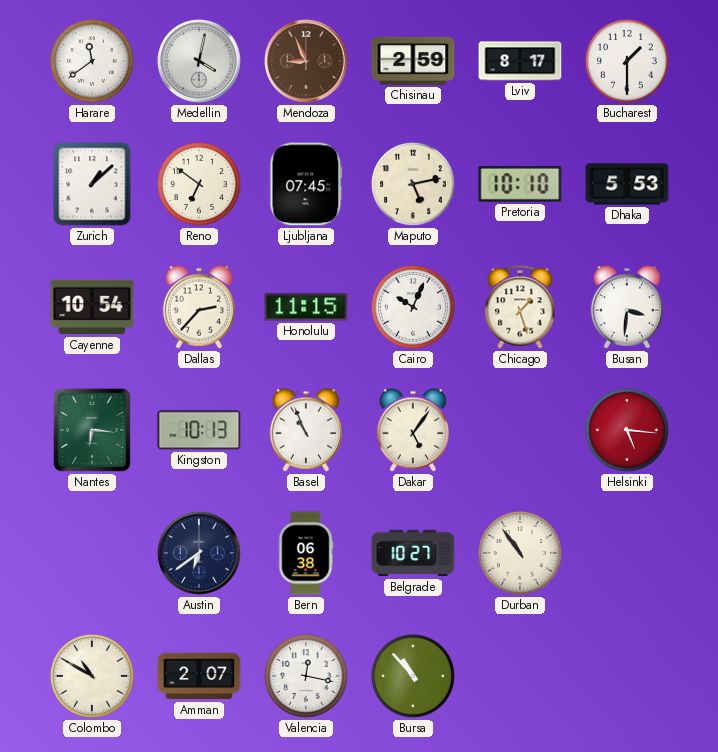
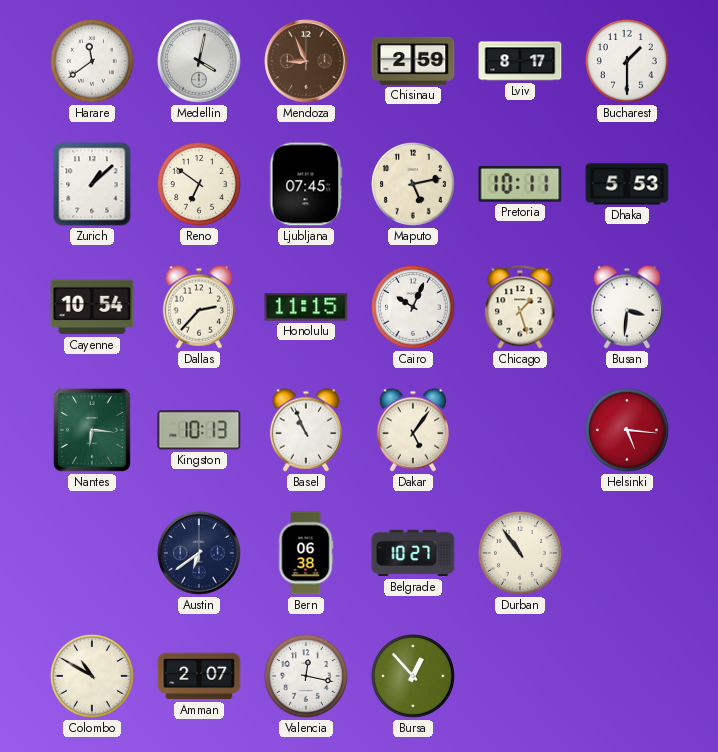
Pretoria: 10:10 -> 10:11
Bursa: 10:53 -> 12:53
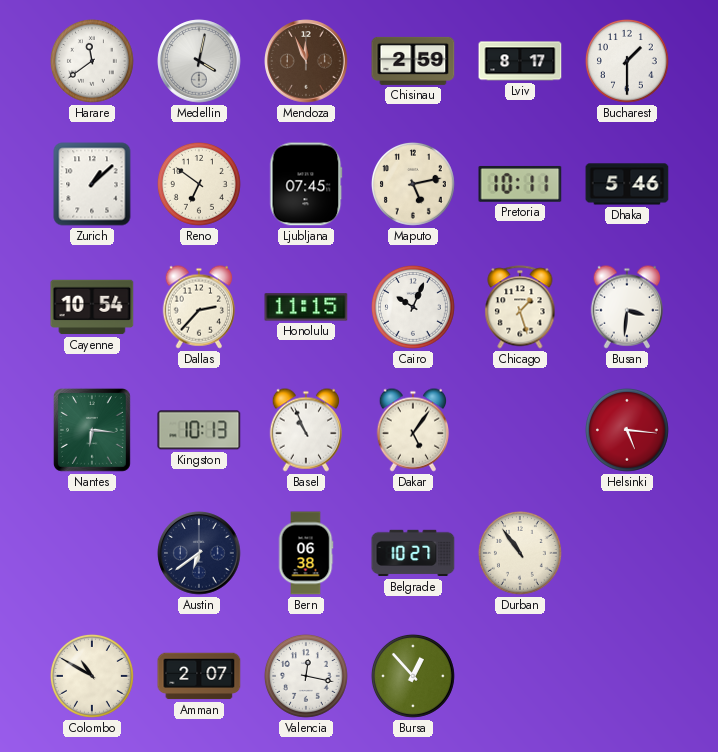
Mendoza: 8:56 -> 11:56
Dhaka: 5:53 -> 5:46
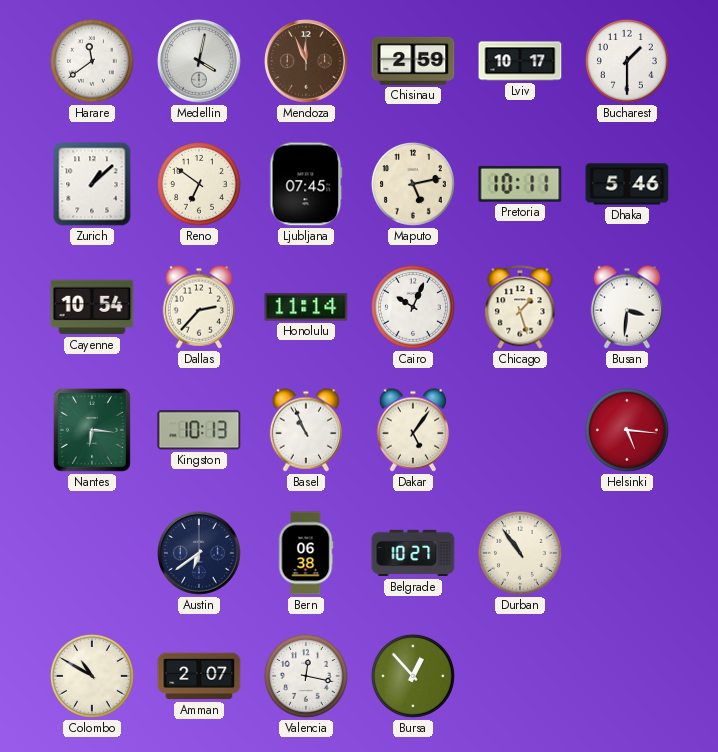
Lviv: 8:17 -> 10:17
Honolulu: 11:15 -> 11:14
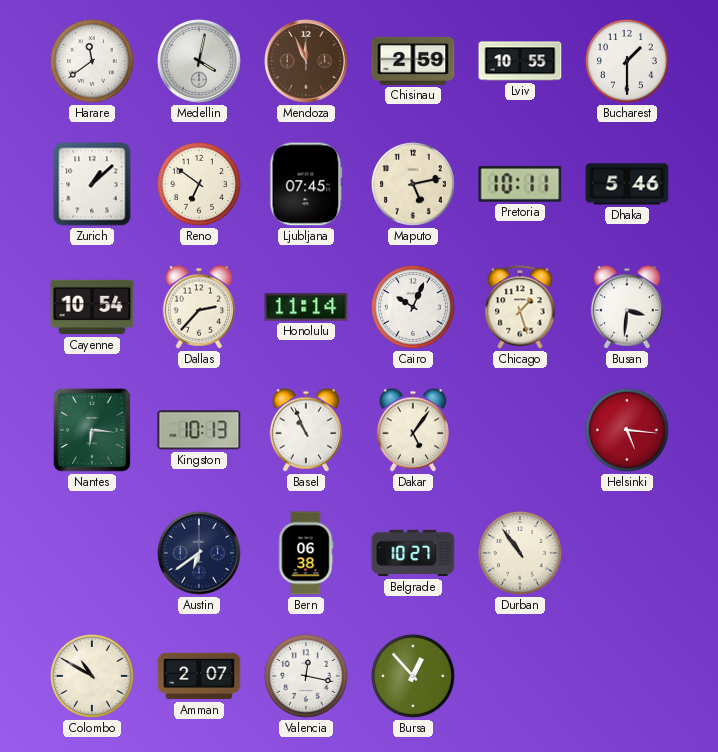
Lviv: 10:17 -> 10:55
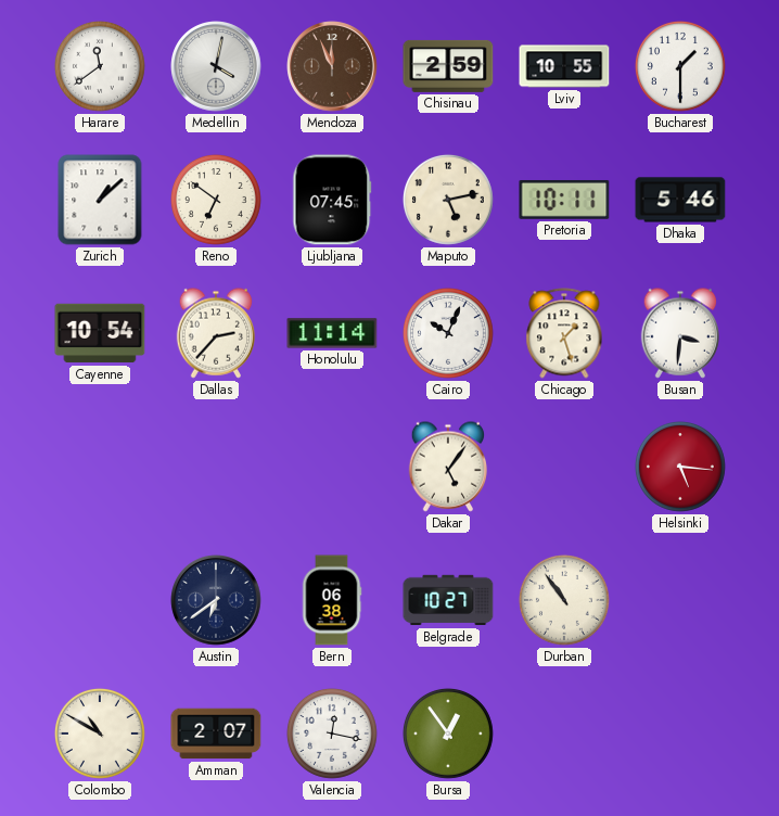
Nantes: 6:16 -> none
Kingston: 10:13 -> none
Basel: 10:56 -> none
Bursa: 12:53 -> 12:54
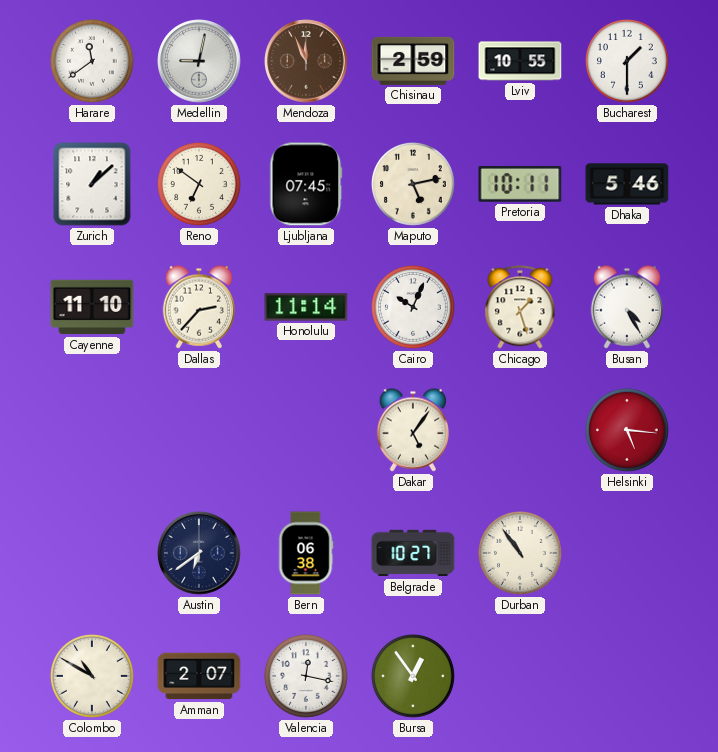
Medellin: 4:02 -> 9:02
Cayenne: 10:54 -> 11:10
Busan: 3:31 -> 4:25
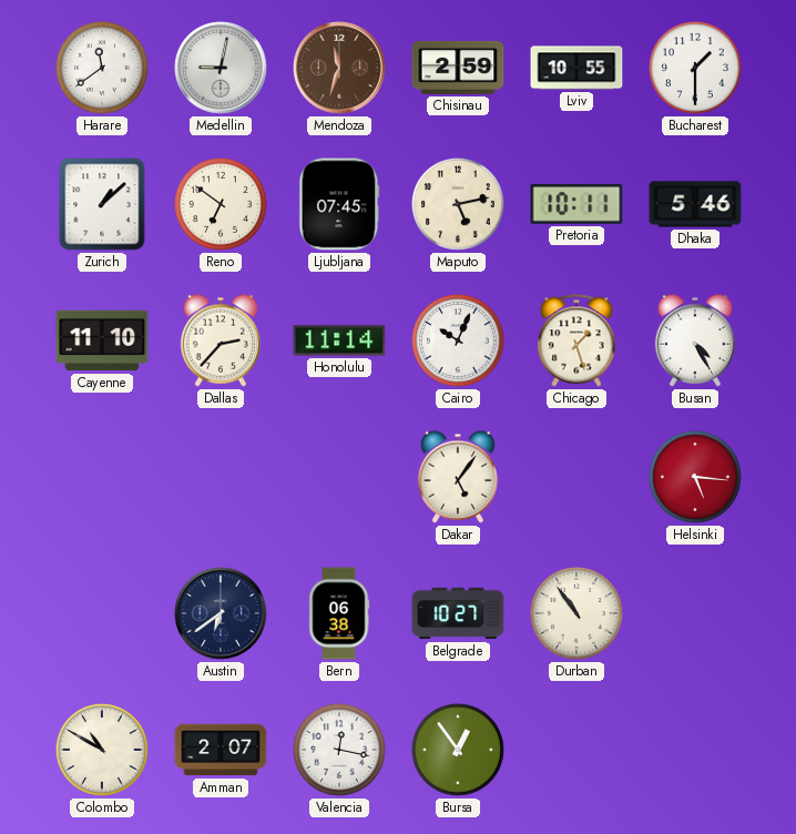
Mendoza: 11:56 -> 11:33
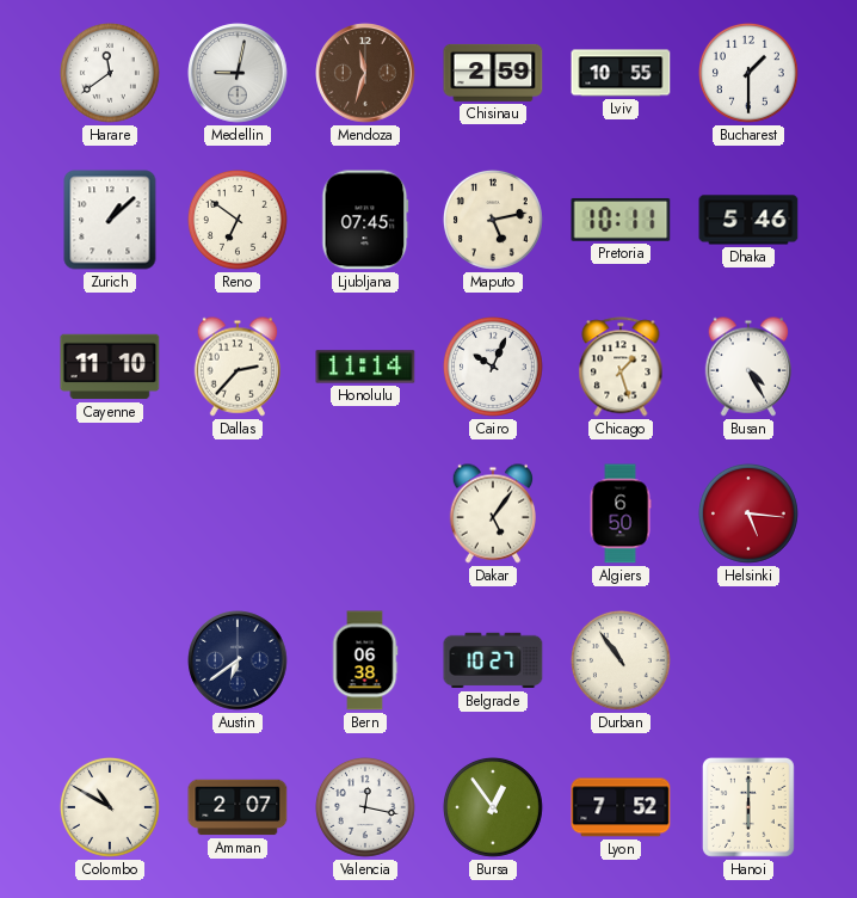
Algiers: none -> 6:50
Lyon: none -> 7:52
Hanoi: none -> 6:00
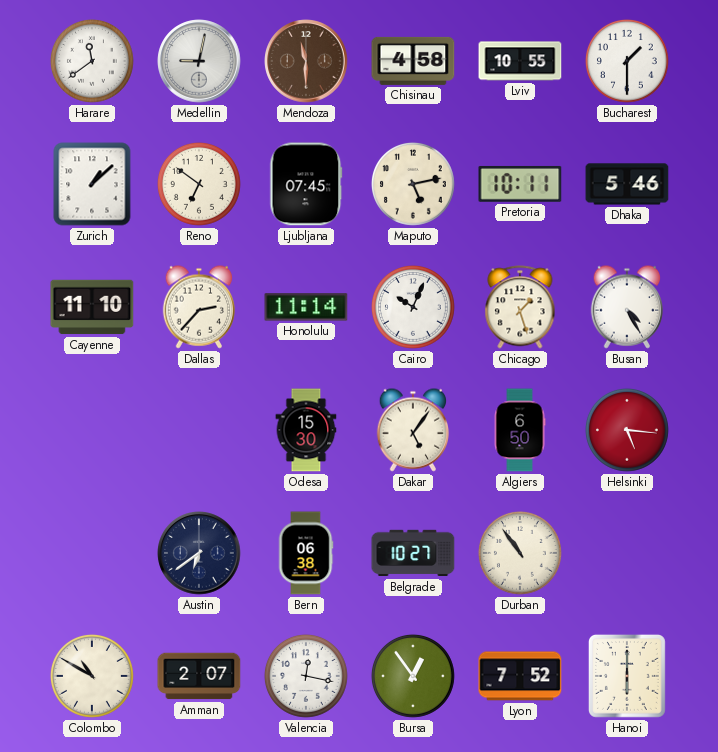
Mendoza: 11:33 -> 11:30
Chisinau: 2:59 -> 4:58
Odesa: none -> 15:30
